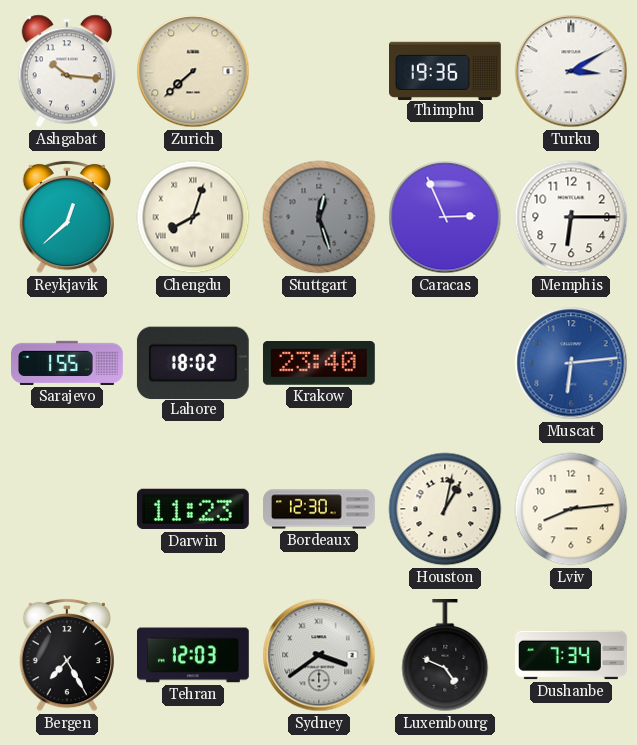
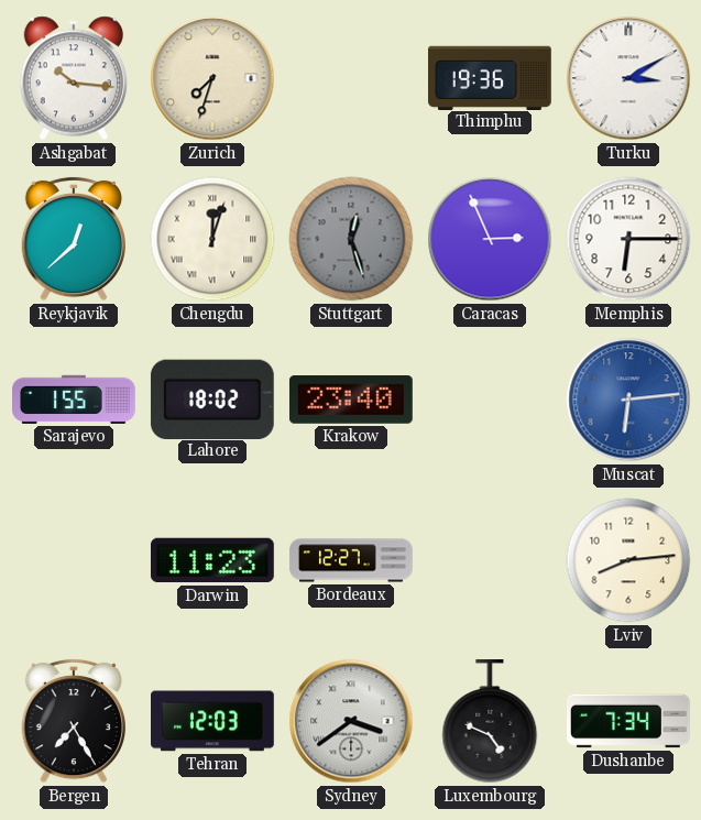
Zurich: 7:38 -> 7:33
Chengdu: 8:03 -> 12:03
Bordeaux: 12:30 -> 12:27
Houston: 1:02 -> none
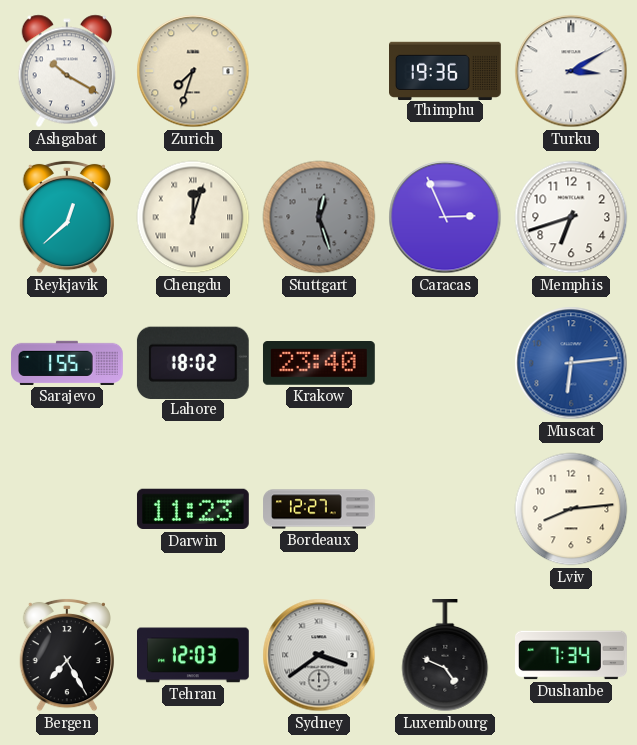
Ashgabat: 10:16 -> 10:20
Memphis: 6:15 -> 6:42
